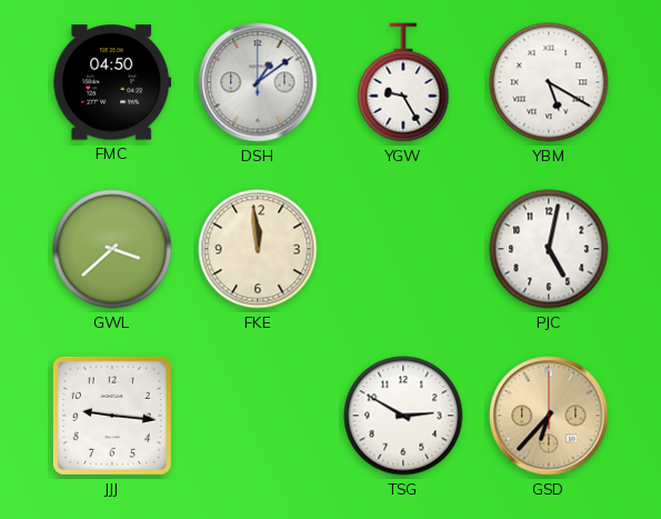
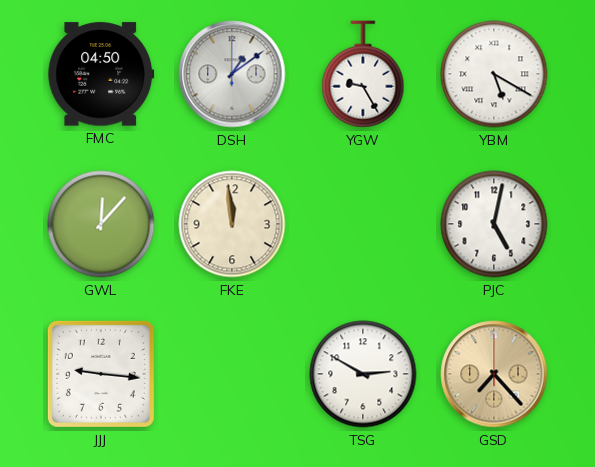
GWL: 3:38 -> 12:07
GSD: 6:37 -> 7:23
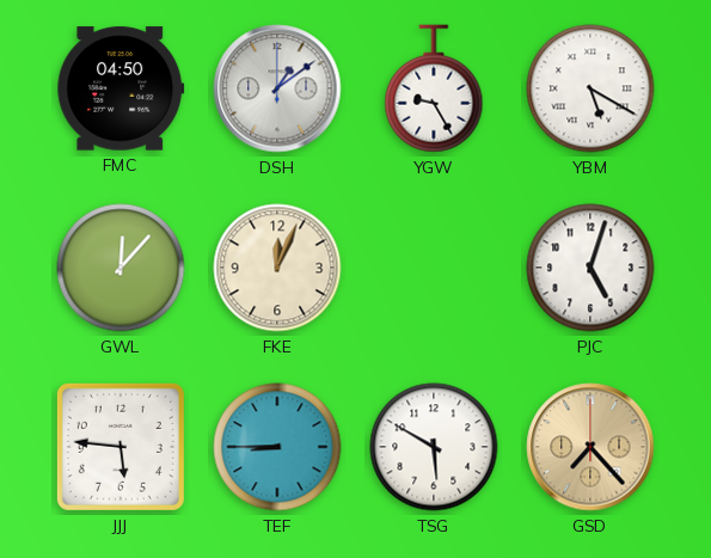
FKE: 11:59 -> 12:04
PJC: 5:02 -> 5:03
JJJ: 9:16 -> 5:46
TEF: none -> 8:45
TSG: 2:50 -> 5:50
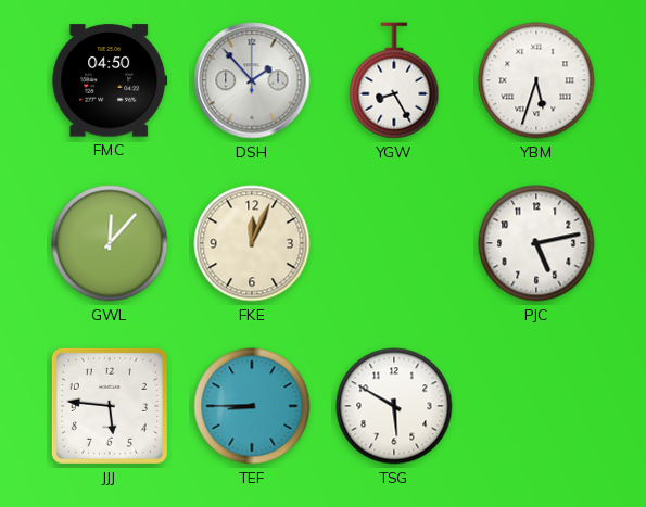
DSH: 1:09 -> 1:53
YGW: 9:25 -> 8:25
YBM: 5:20 -> 5:33
PJC: 5:03 -> 5:13
GSD: 7:23 -> none
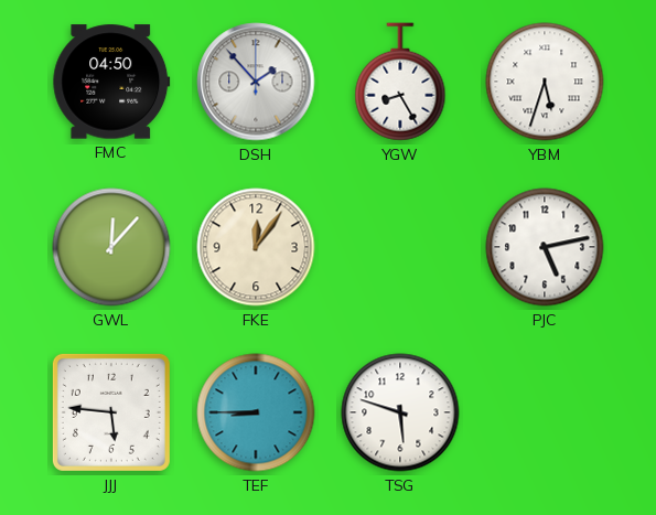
FKE: 12:04 -> 12:06
TSG: 5:50 -> 5:48
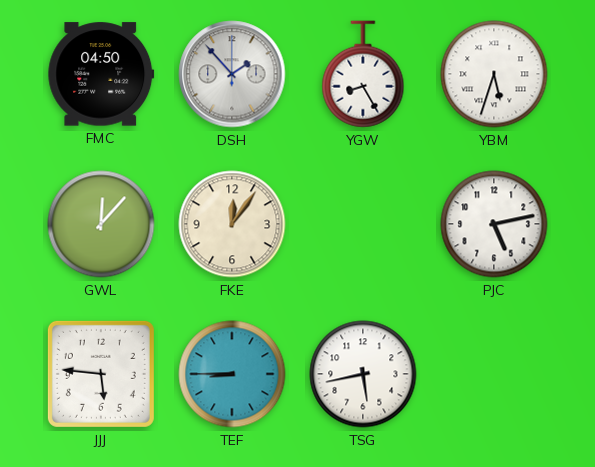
TSG: 5:48 -> 5:43
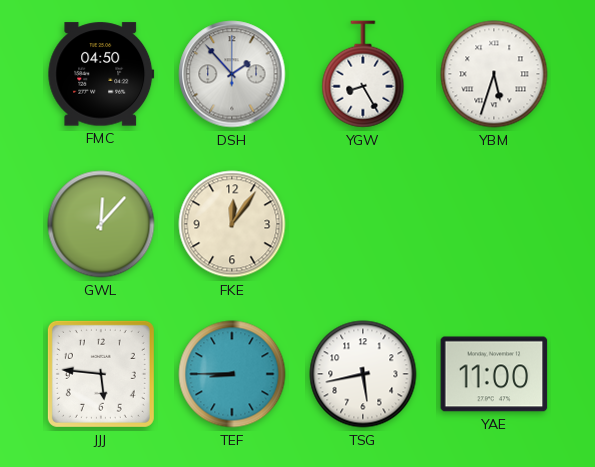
PJC: 5:13 -> none
YAE: none -> 11:00
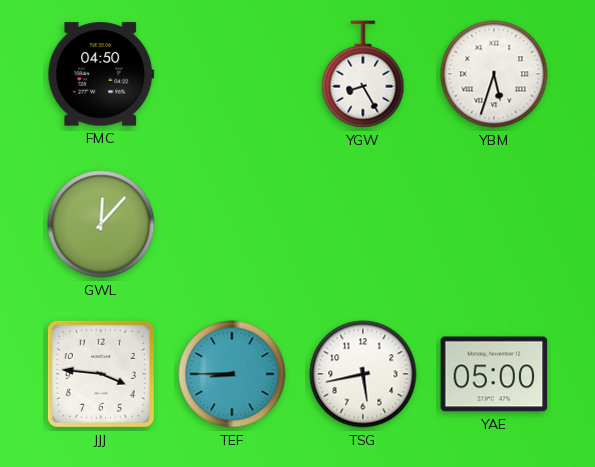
DSH: 1:53 -> none
FKE: 12:06 -> none
JJJ: 5:46 -> 3:46
YAE: 11:00 -> 05:00
